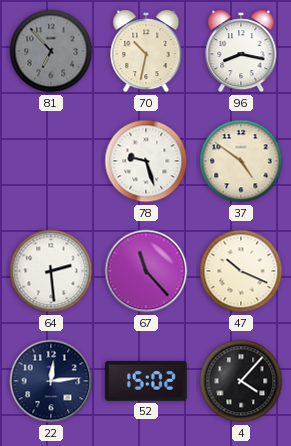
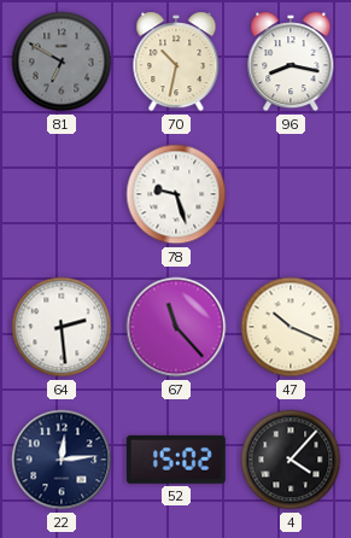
81: 6:53 -> 6:50
37: 4:51 -> none
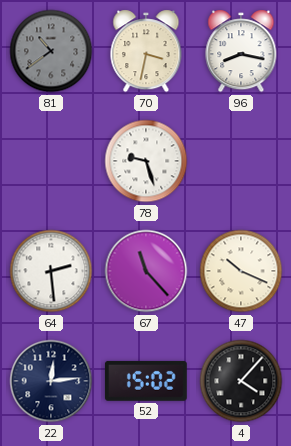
81: 6:50 -> 10:39
70: 10:32 -> 3:32
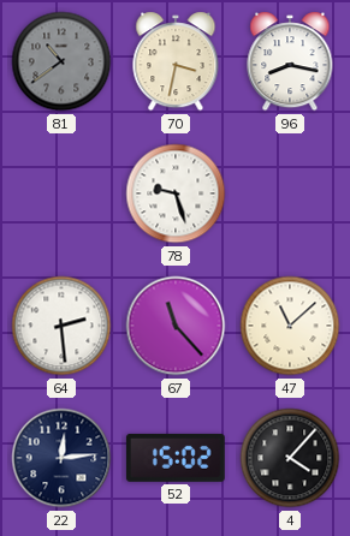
47: 10:19 -> 11:08
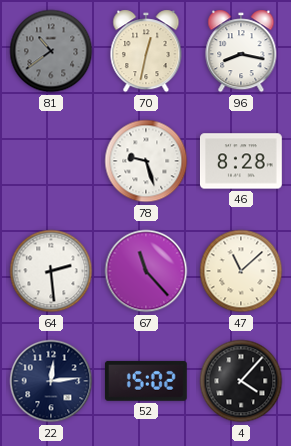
70: 3:32 -> 12:32
46: none -> 8:28
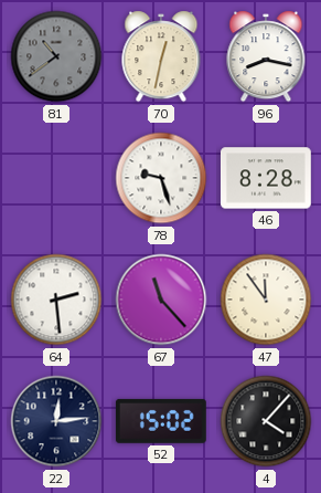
47: 11:08 -> 11:54
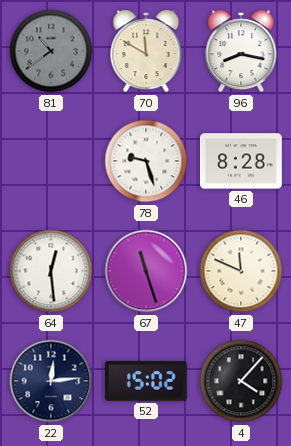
70: 12:32 -> 11:50
64: 2:29 -> 12:29
67: 11:23 -> 11:27
47: 11:54 -> 11:49
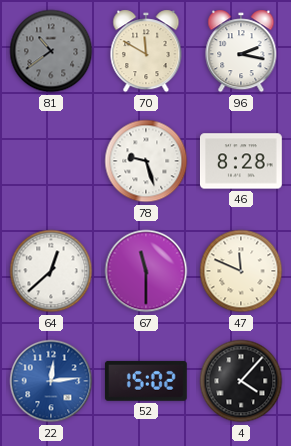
96: 8:17 -> 2:17
64: 12:29 -> 12:38
67: 11:27 -> 11:30
22 dial: navy -> blue
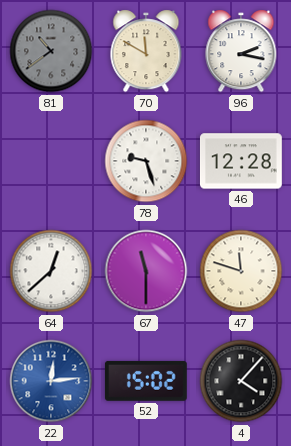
46: 8:28 -> 12:28
47: 11:49 -> 11:48
